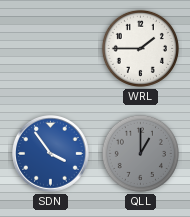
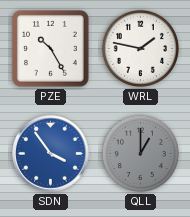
PZE: none -> 10:25
WRL: 1:45 -> 1:47
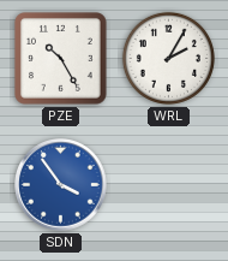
WRL: 1:47 -> 2:05
QLL: 1:00 -> none
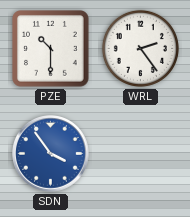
PZE: 10:25 -> 10:30
WRL: 2:05 -> 2:24
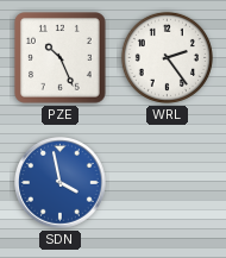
PZE: 10:30 -> 10:26
SDN: 3:54 -> 3:58
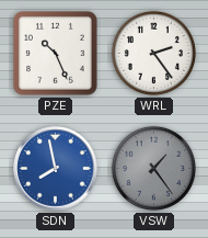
SDN: 3:58 -> 7:58
VSW: none -> 1:24
